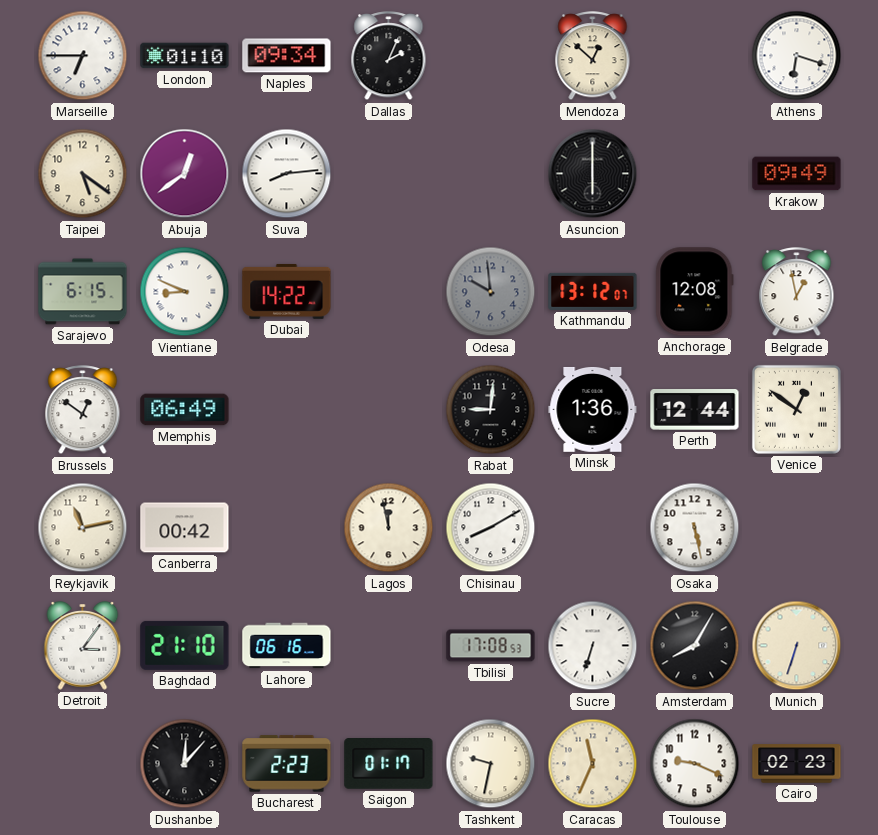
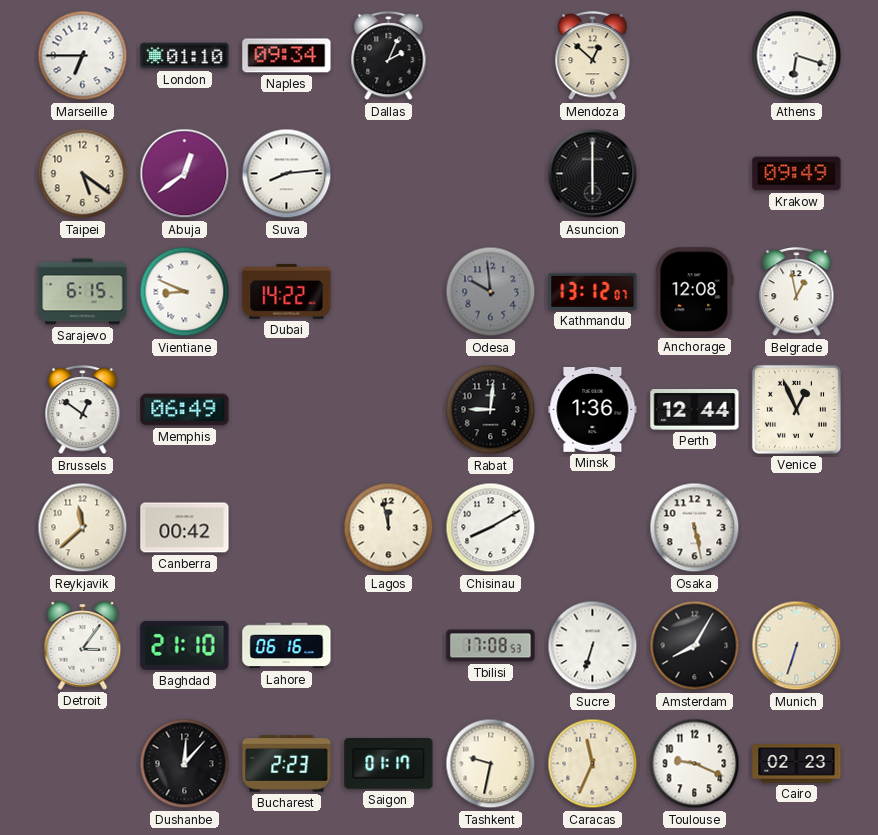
Venice: 12:51 -> 12:56
Reykjavik: 11:13 -> 11:38
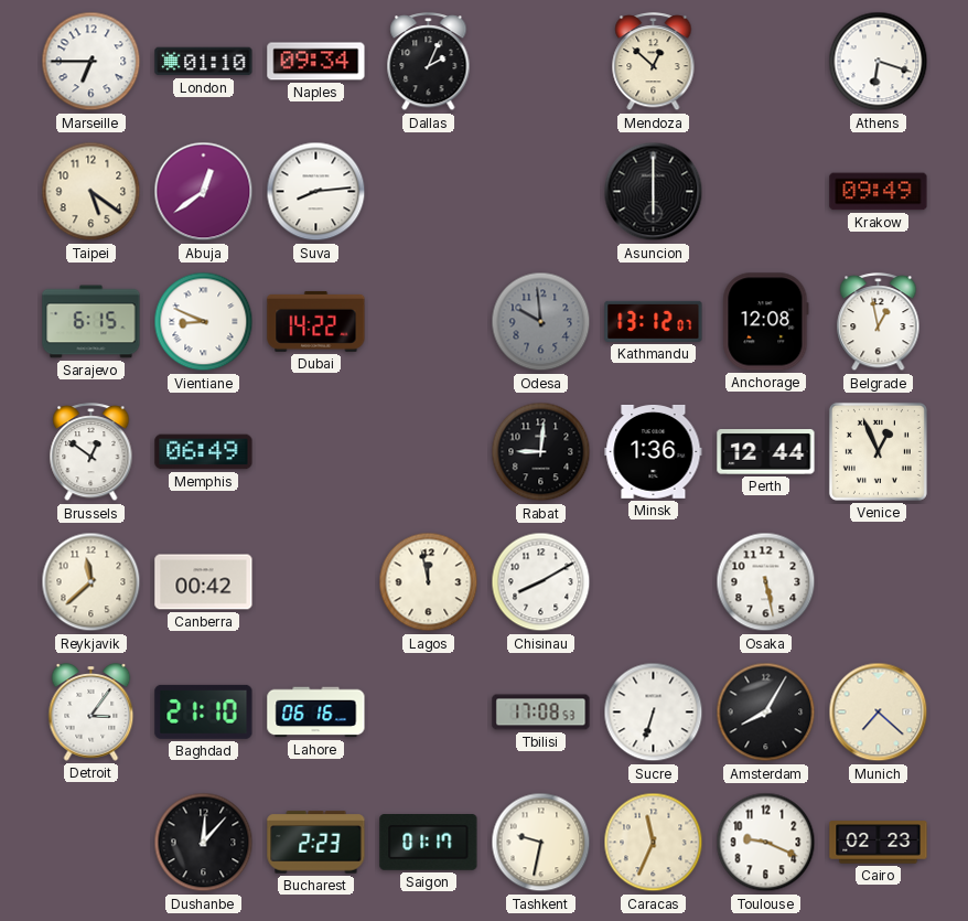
Munich: 6:33 -> 7:22
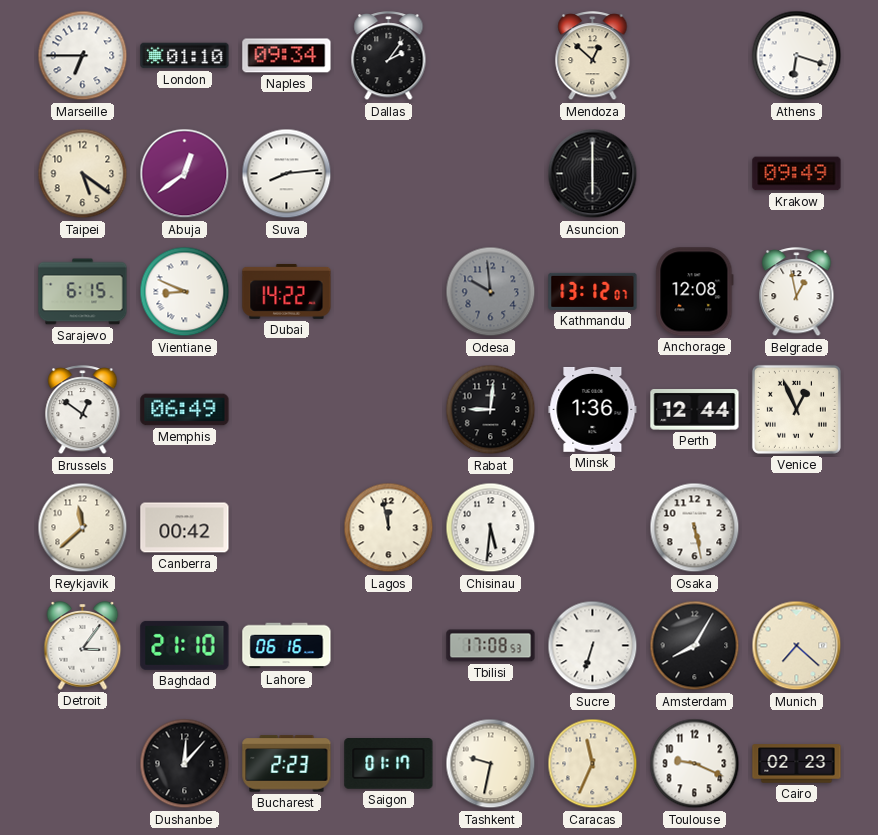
Dallas: 2:04 -> 2:06
Chisinau: 8:10 -> 5:31
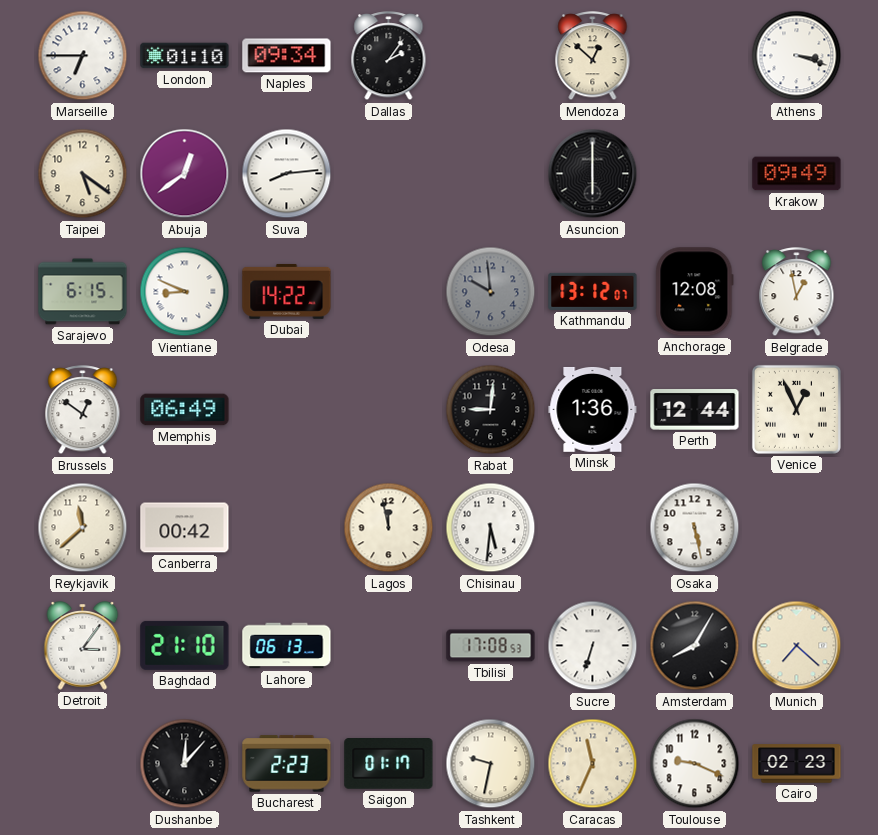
Athens: 6:18 -> 3:18
Lahore: 06:16 -> 06:13
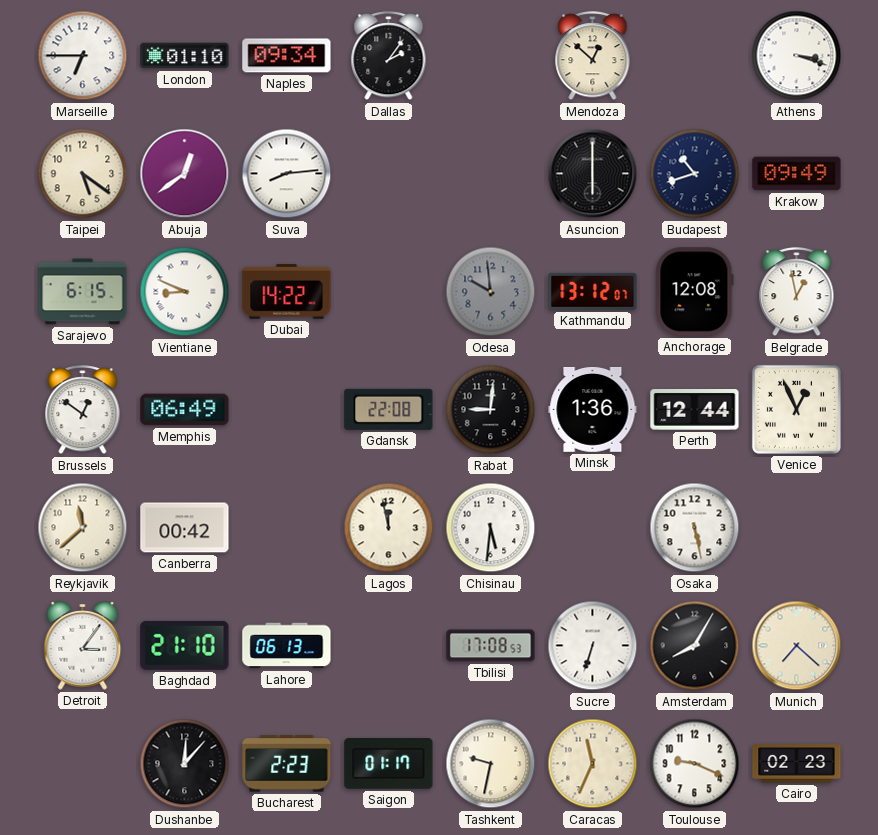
Budapest: none -> 10:42
Gdansk: none -> 22:08
